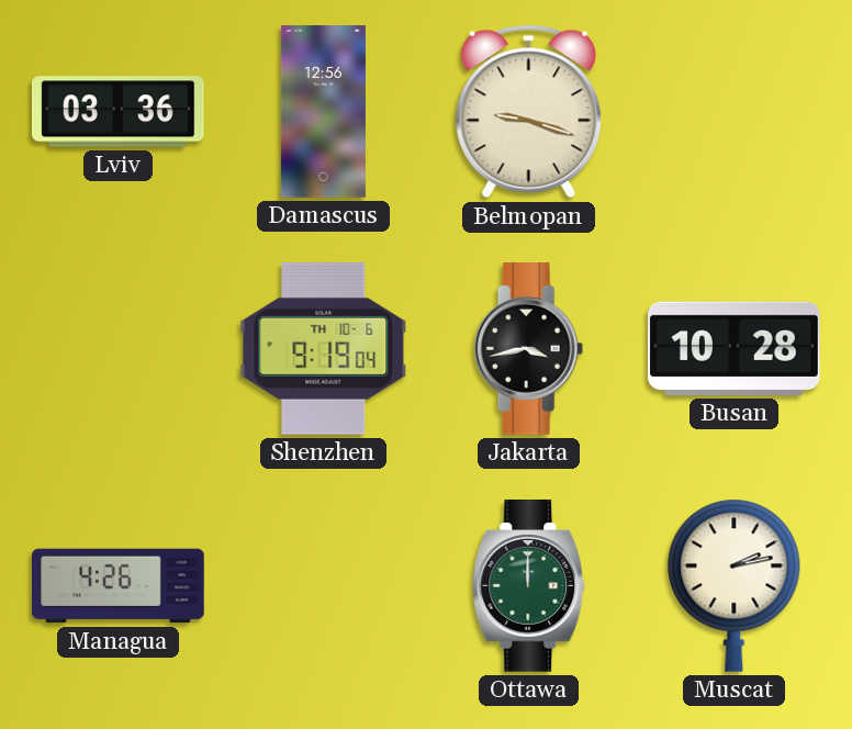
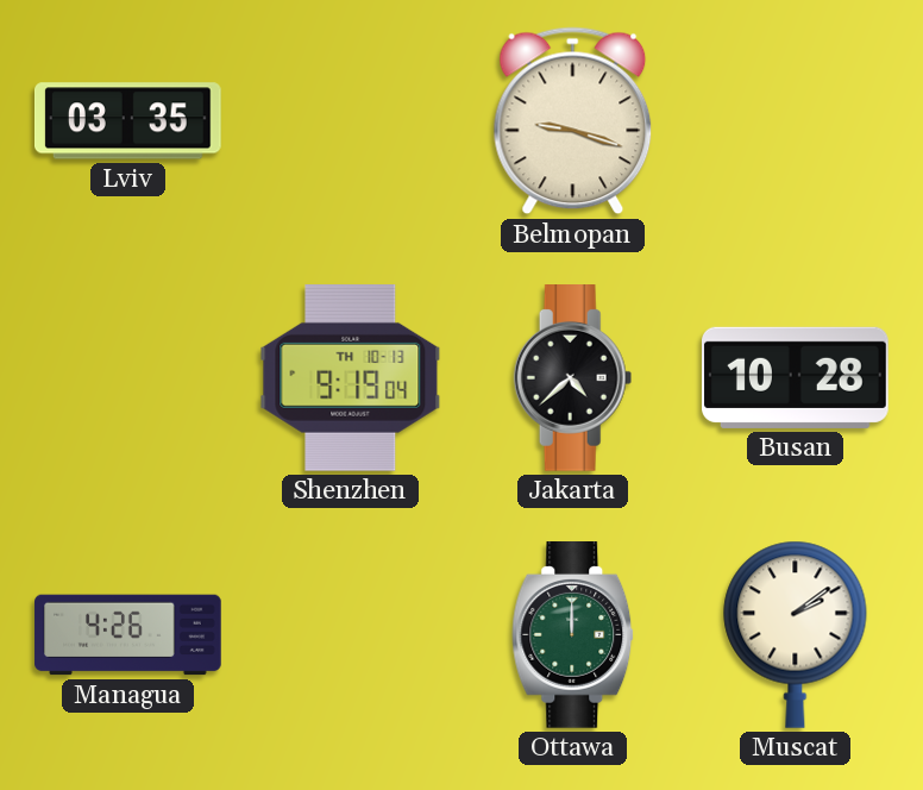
Lviv: 03:36 -> 03:35
Damascus: 12:56 -> none
Shenzhen date: TH 10-6 -> TH 10-13
Jakarta: 3:43 -> 4:38
Muscat: 2:13 -> 2:09
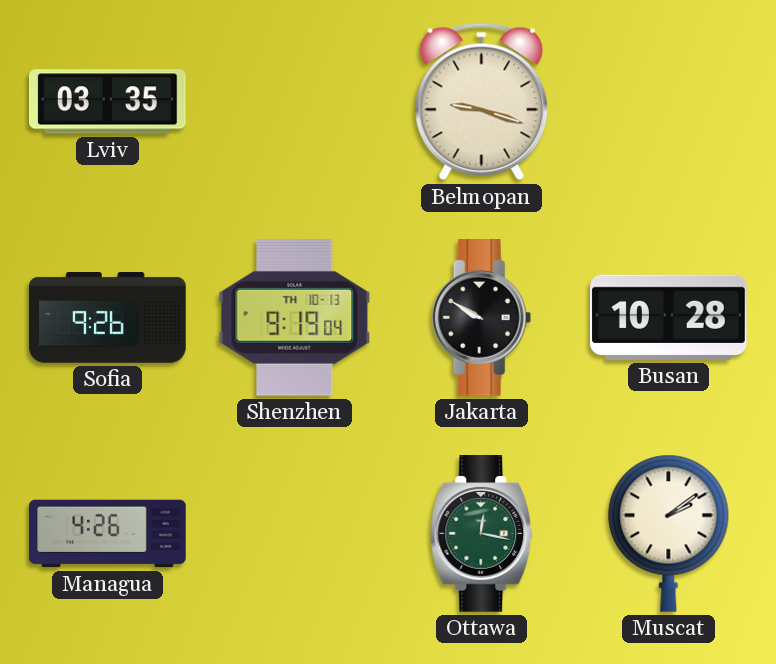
Sofia: none -> 9:26
Jakarta: 4:38 -> 9:50
Ottawa: 12:00 -> 12:17
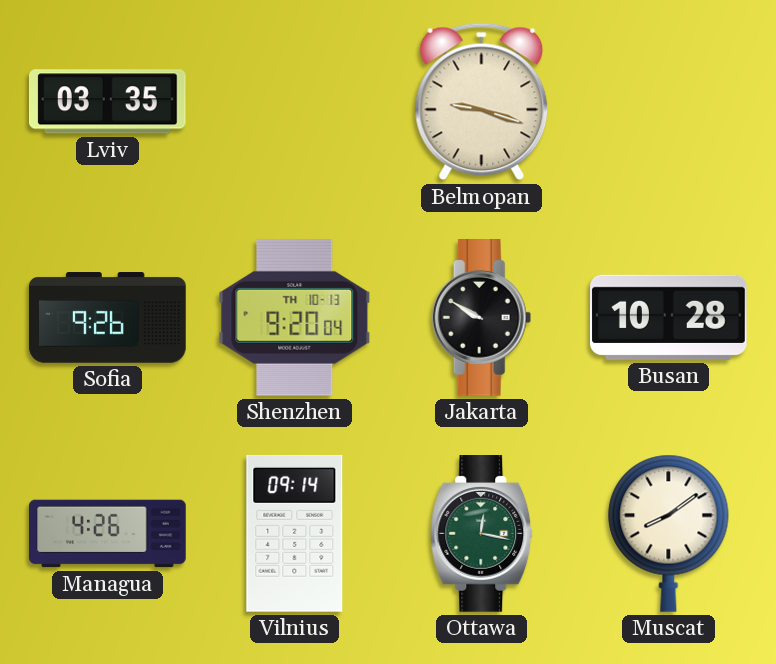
Shenzhen: 9:19 -> 9:20
Vilnius: none -> 09:14
Muscat: 2:09 -> 8:09
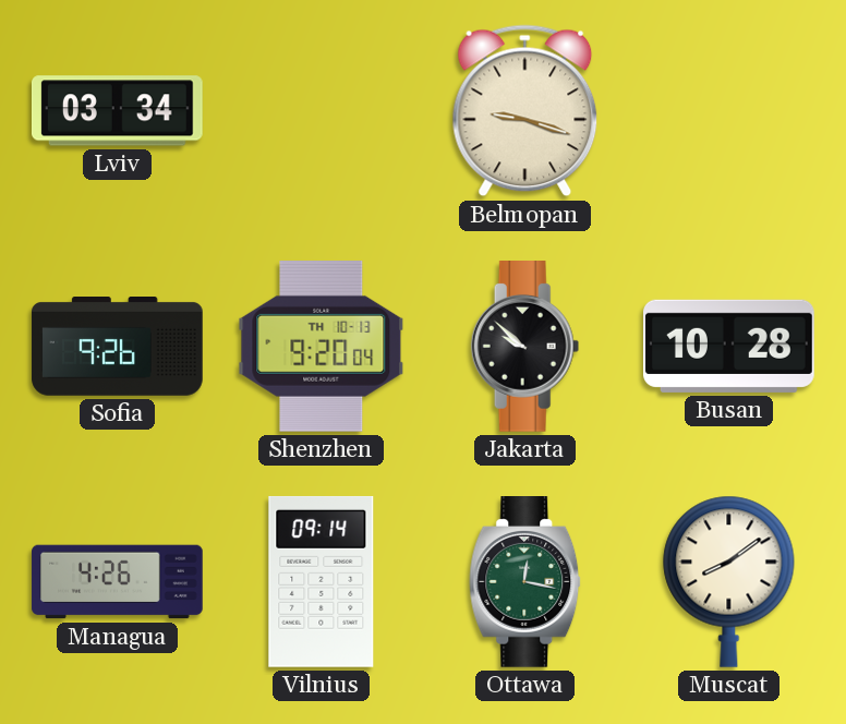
Lviv: 03:35 -> 03:34
Jakarta: 9:50 -> 9:52
